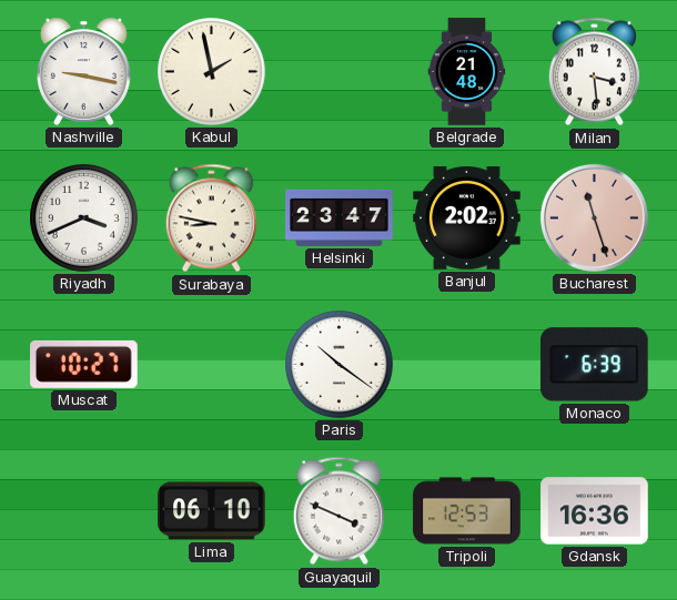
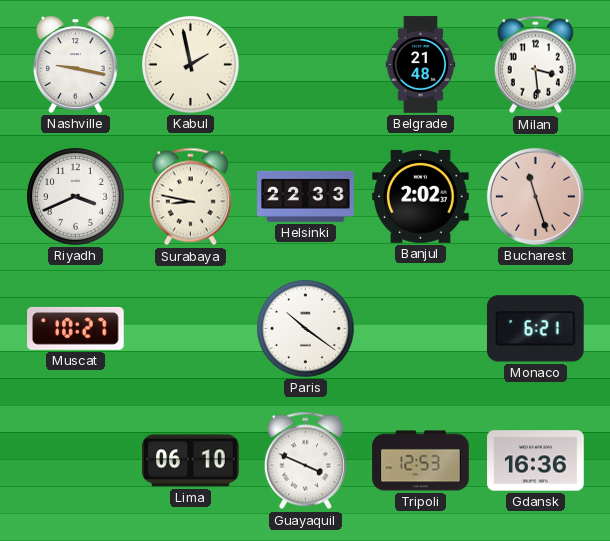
Helsinki: 23:47 -> 22:33
Monaco: 6:39 -> 6:21
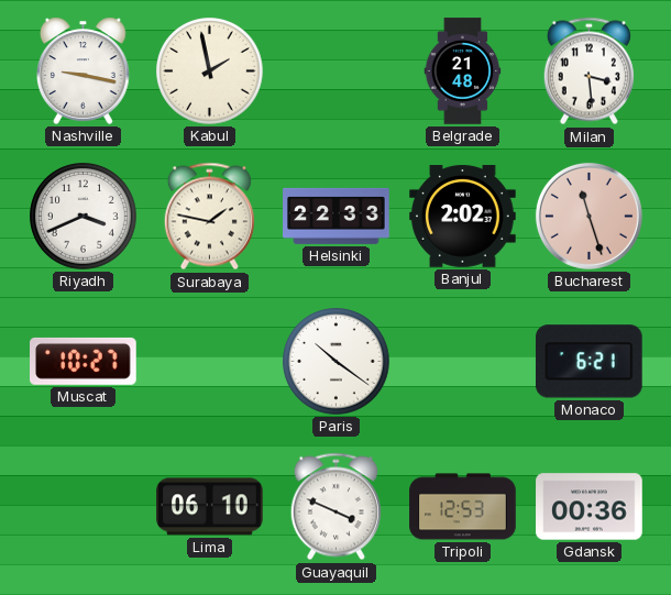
Surabaya: 8:47 -> 1:47
Gdansk: 16:36 -> 00:36
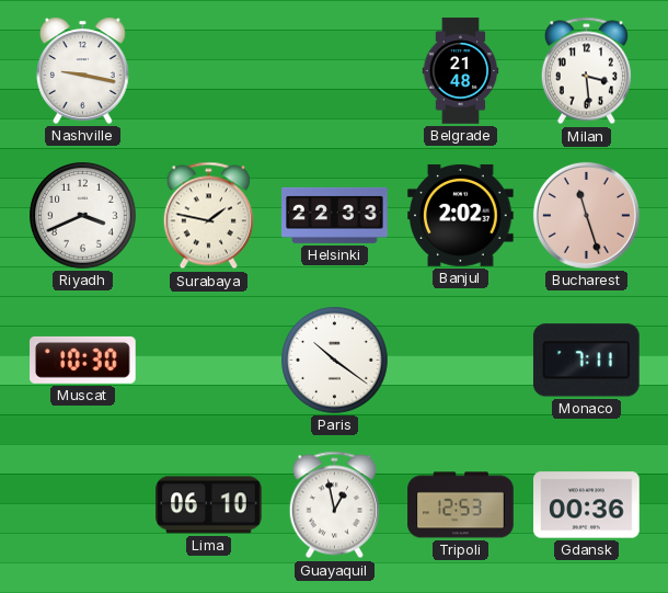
Kabul: 1:58 -> none
Muscat: 10:27 -> 10:30
Monaco: 6:21 -> 7:11
Guayaquil: 3:49 -> 12:58
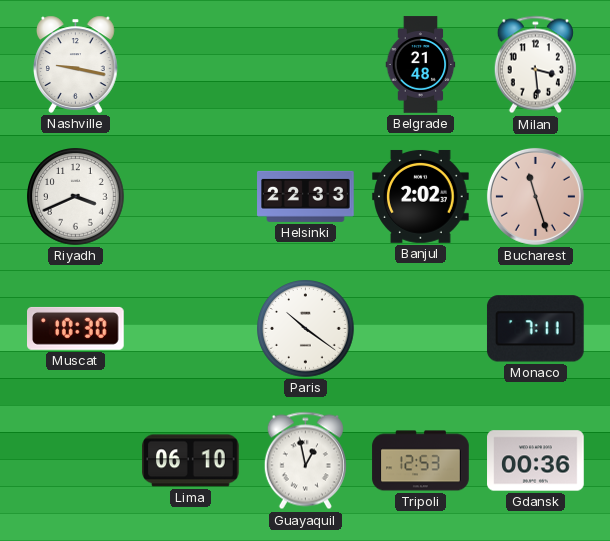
Surabaya: 1:47 -> none
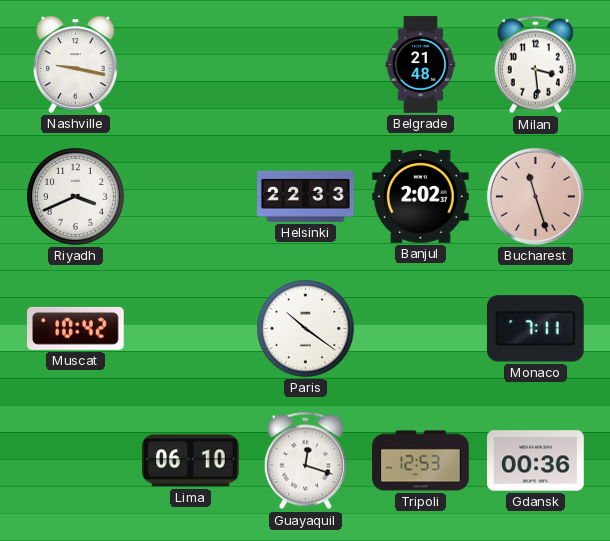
Muscat: 10:30 -> 10:42
Guayaquil: 12:58 -> 12:18
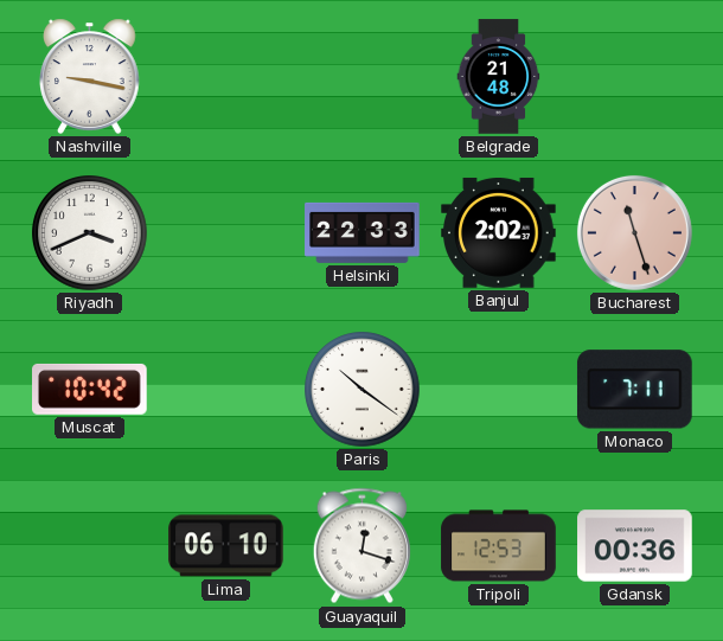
Milan: 3:29 -> none
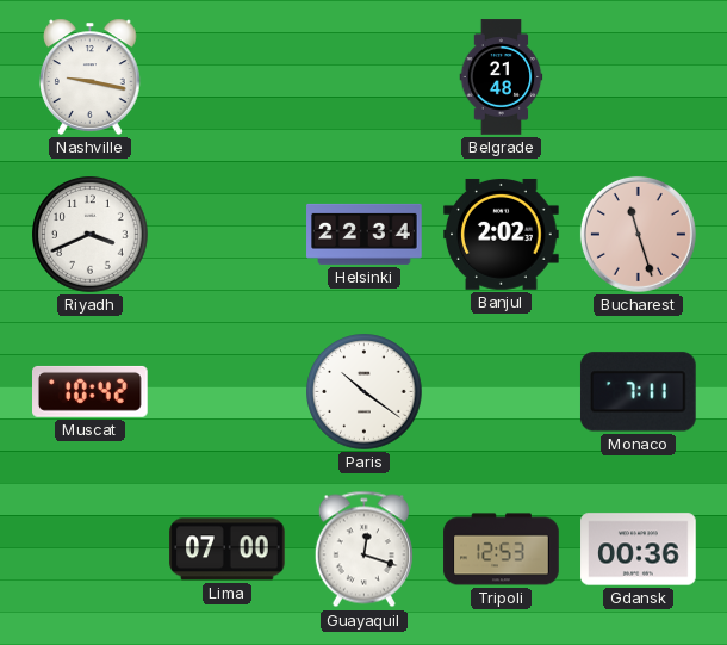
Helsinki: 22:33 -> 22:34
Lima: 06:10 -> 07:00
